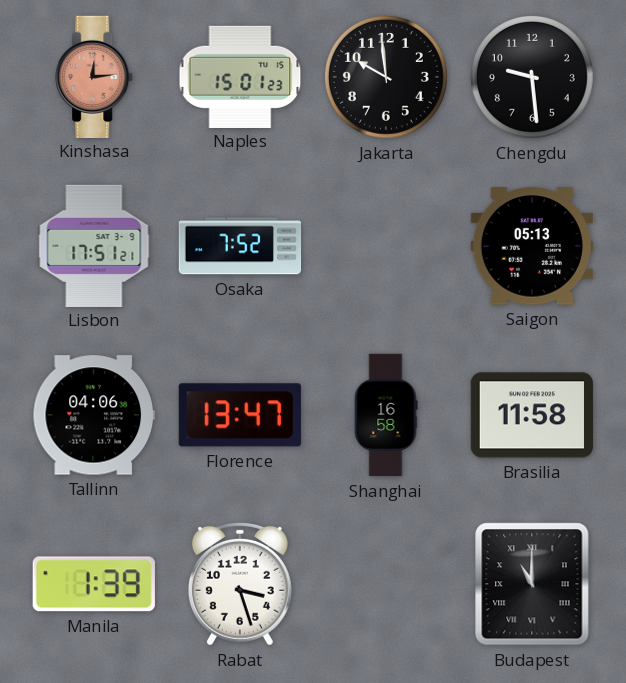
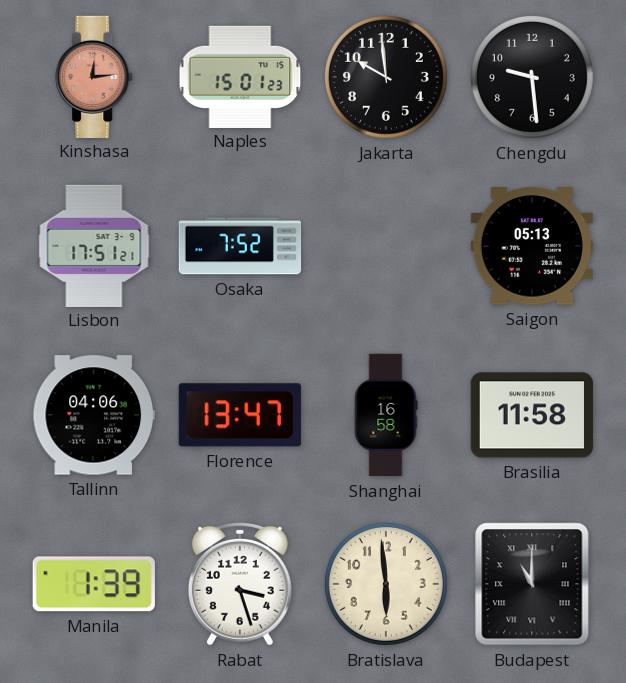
Bratislava: none -> 5:59
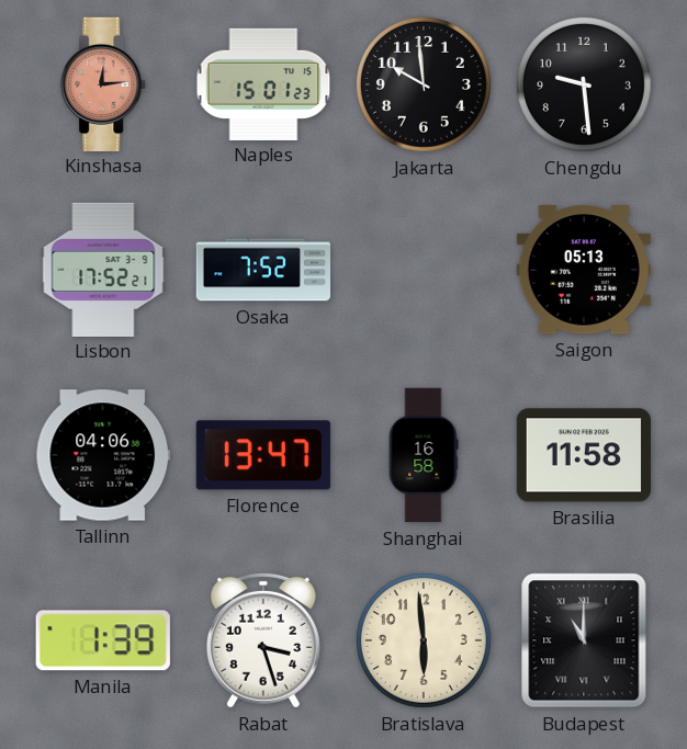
Lisbon: 17:51 -> 17:52
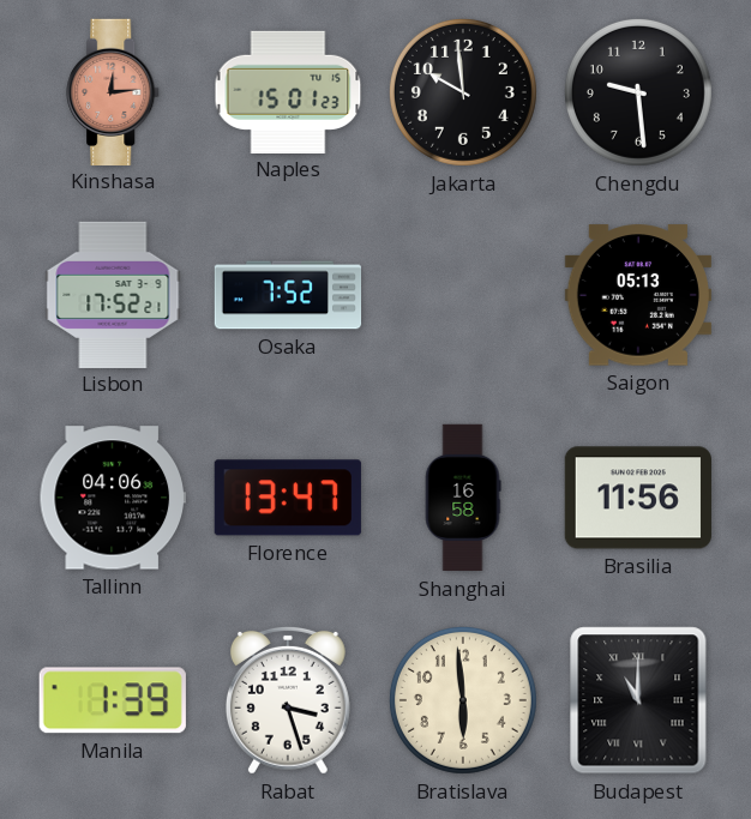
Brasilia: 11:58 -> 11:56
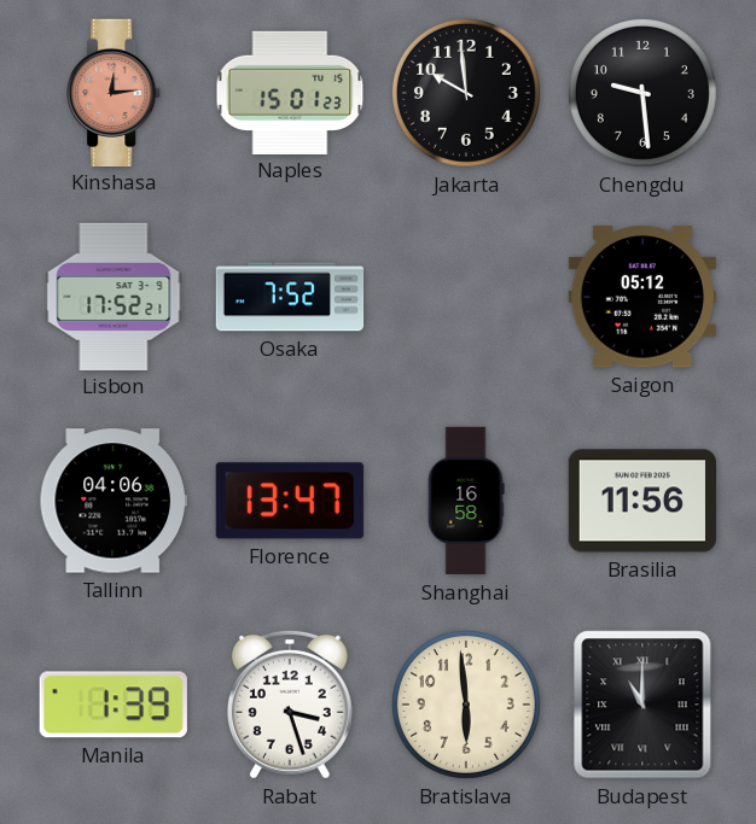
Saigon: 05:13 -> 05:12
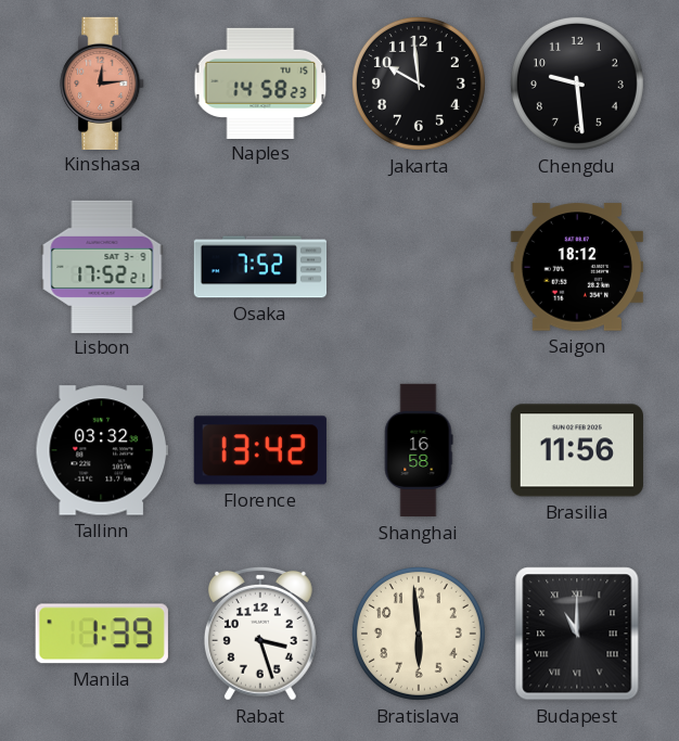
Naples: 15:01 -> 14:58
Saigon: 05:12 -> 18:12
Tallinn: 04:06 -> 03:32
Florence: 13:47 -> 13:42
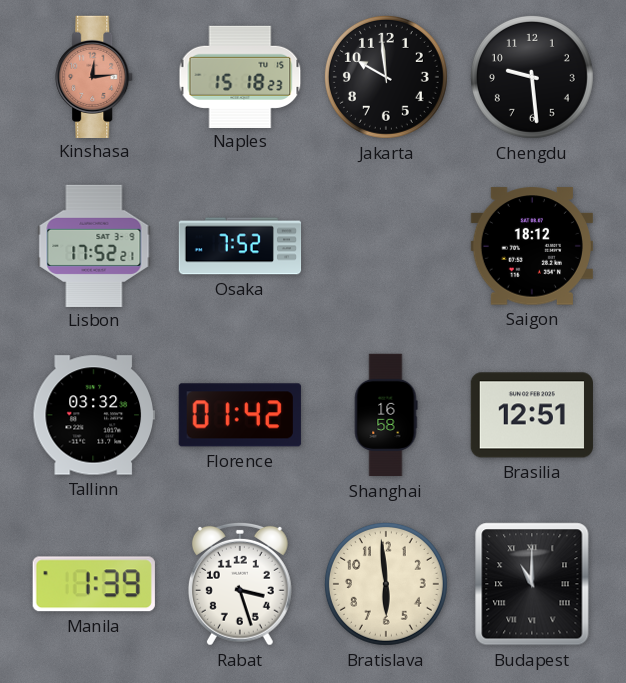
Naples: 14:58 -> 15:18
Florence: 13:42 -> 01:42
Brasilia: 11:56 -> 12:51
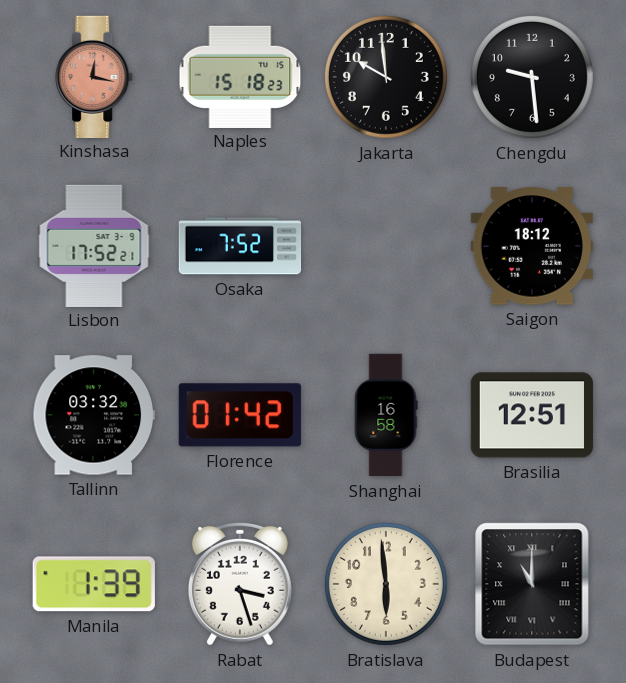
Kinshasa: 12:14 -> 12:17
